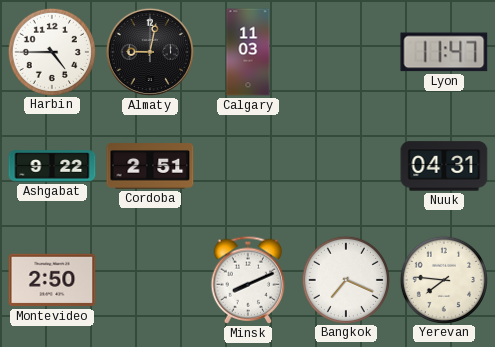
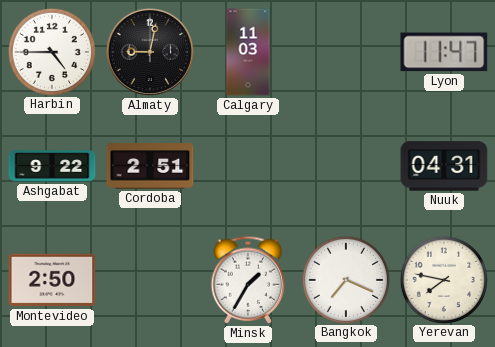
Minsk: 8:11 -> 1:35
Yerevan: 7:46 -> 7:47
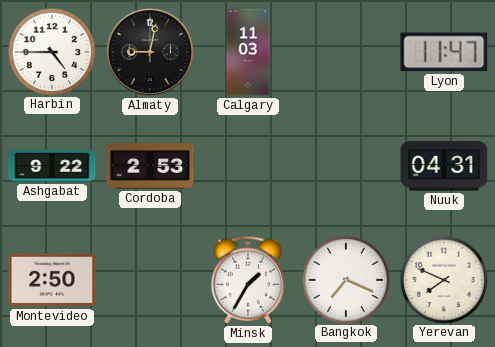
Cordoba: 2:51 -> 2:53
Yerevan: 7:47 -> 7:49
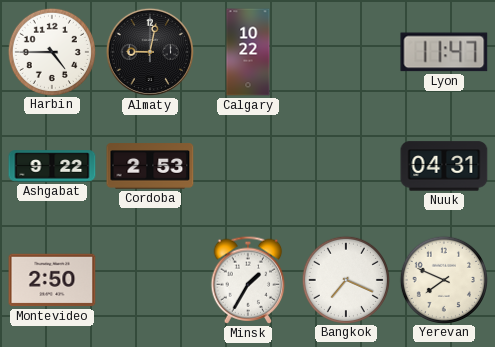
Calgary: 11:03 -> 10:22
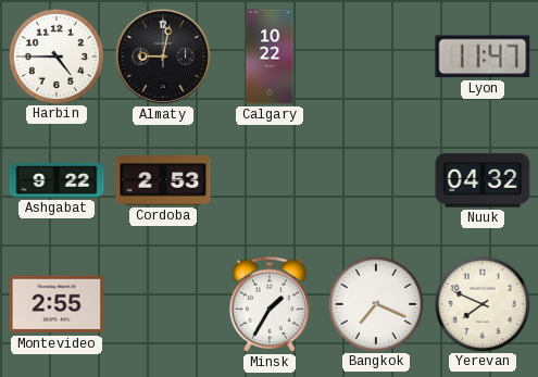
Nuuk: 04:31 -> 04:32
Montevideo: 2:50 -> 2:55
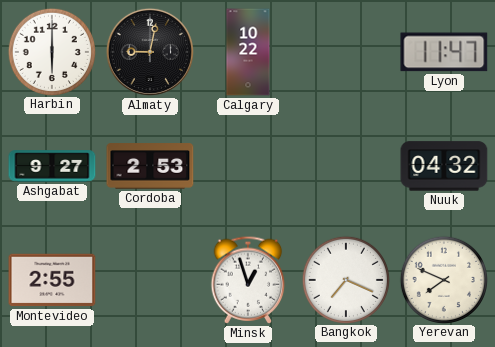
Harbin: 4:45 -> 6:00
Ashgabat: 9:22 -> 9:27
Minsk: 1:35 -> 12:57
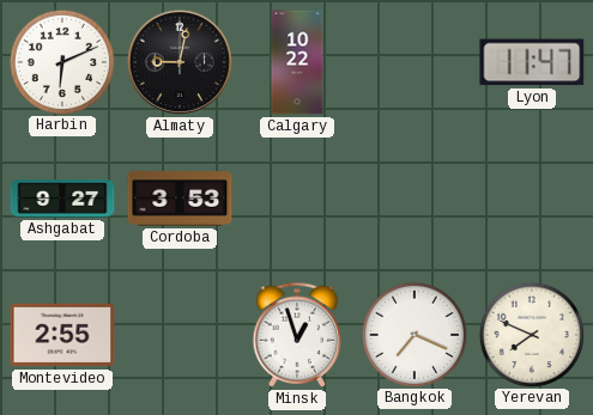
Harbin: 6:00 -> 6:11
Cordoba: 2:53 -> 3:53
Nuuk: 04:32 -> none
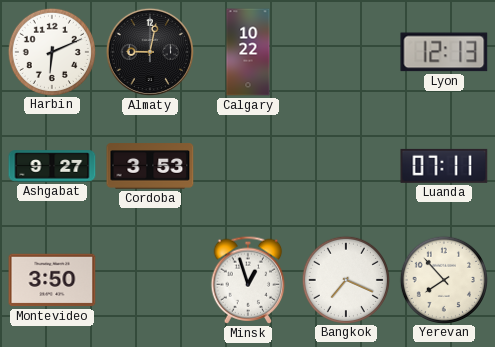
Lyon: 11:47 -> 12:13
Luanda: none -> 07:11
Montevideo: 2:55 -> 3:50
Yerevan: 7:49 -> 7:53
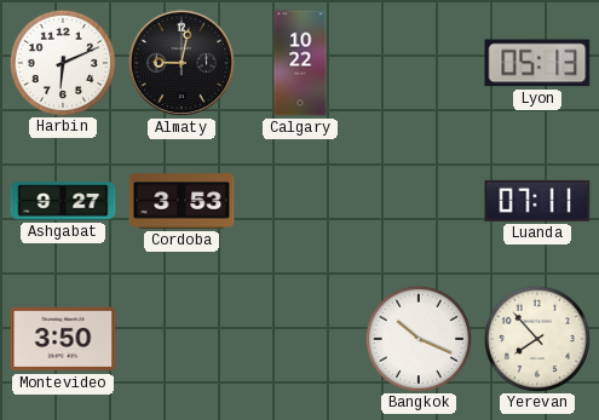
Lyon: 12:13 -> 05:13
Minsk: 12:57 -> none
Bangkok: 7:19 -> 10:19
